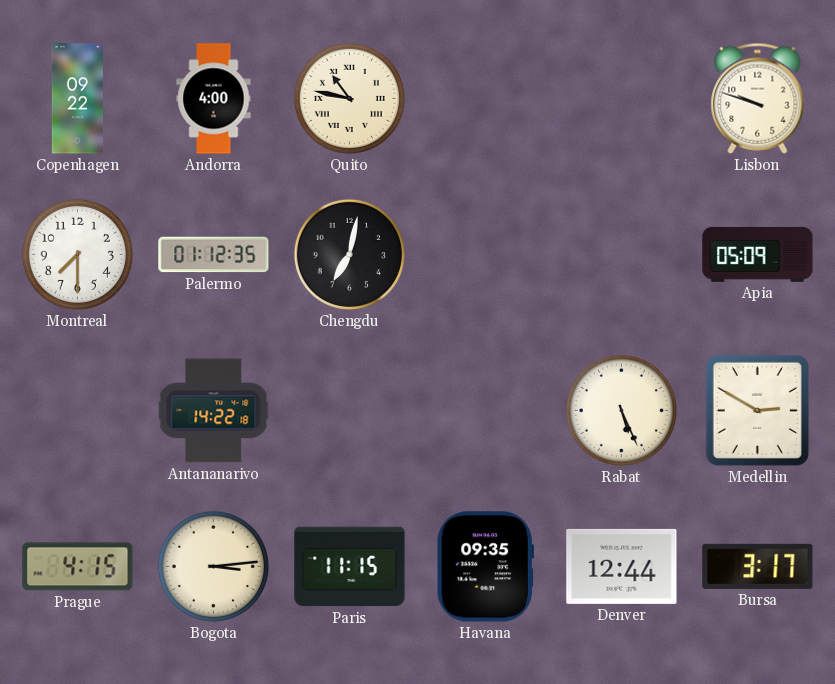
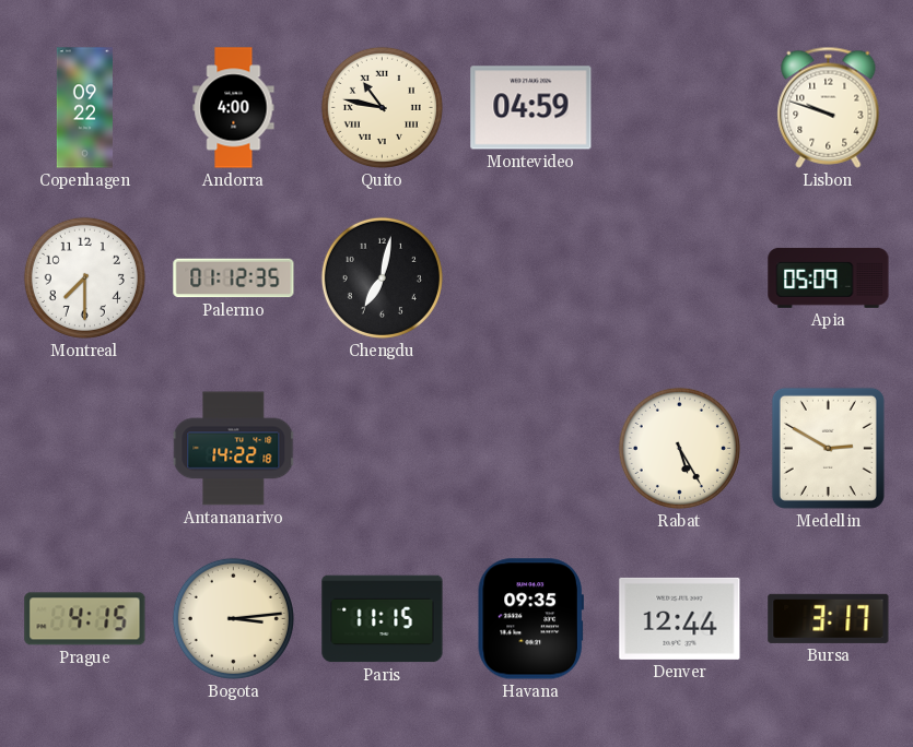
Montevideo: none -> 04:59
Rabat: 5:26 -> 5:25
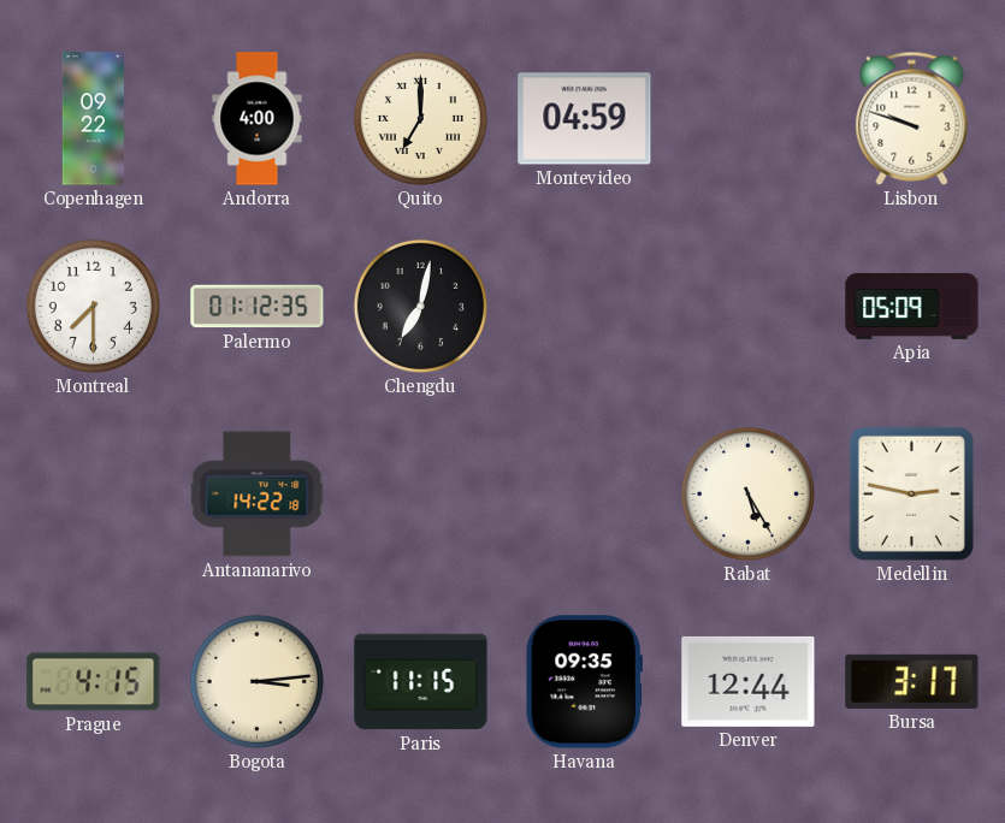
Quito: 10:47 -> 7:00
Medellin: 2:50 -> 2:47
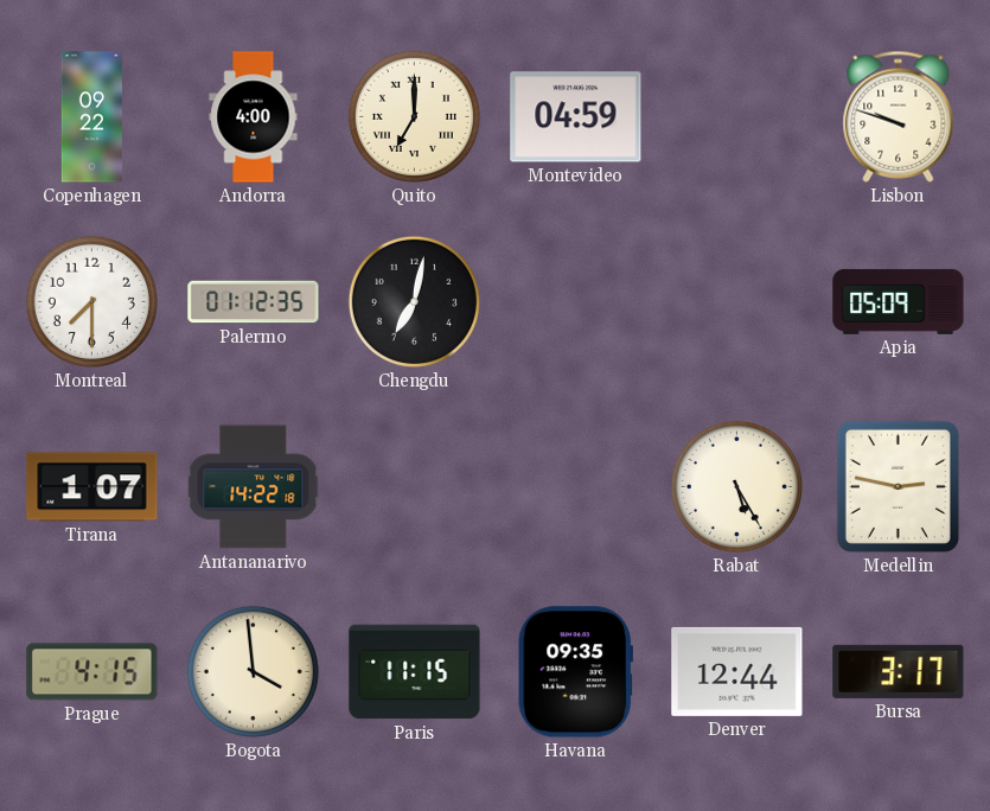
Tirana: none -> 1:07
Bogota: 3:14 -> 3:59
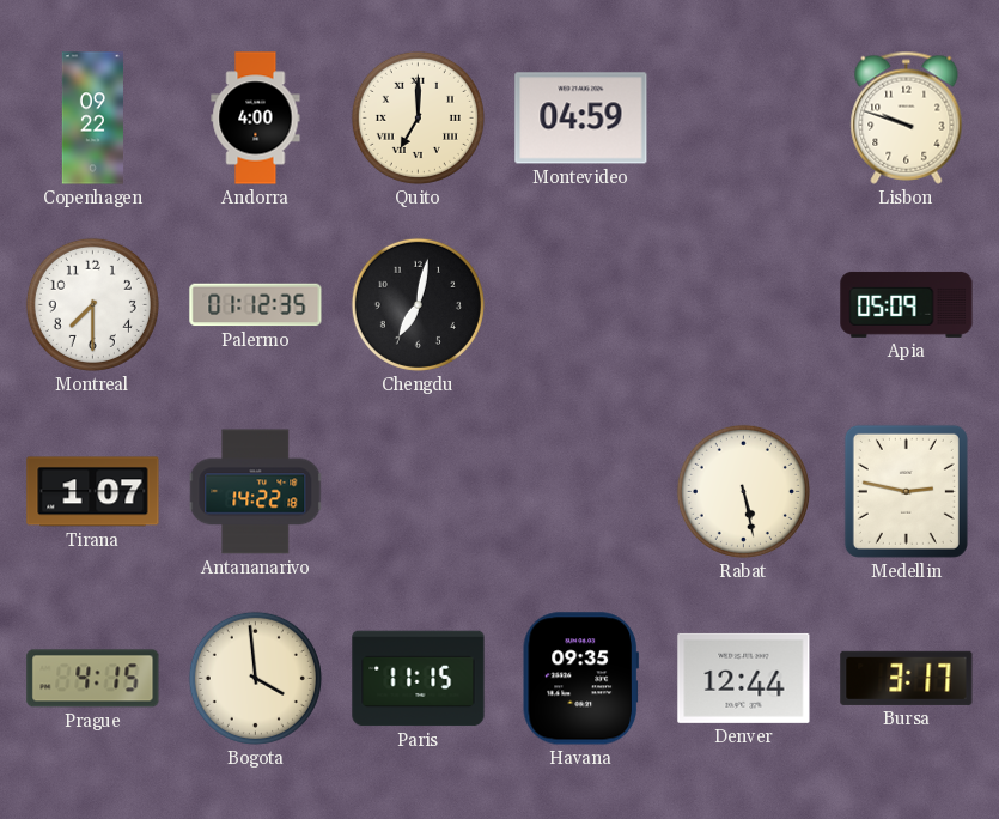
Rabat: 5:25 -> 5:28
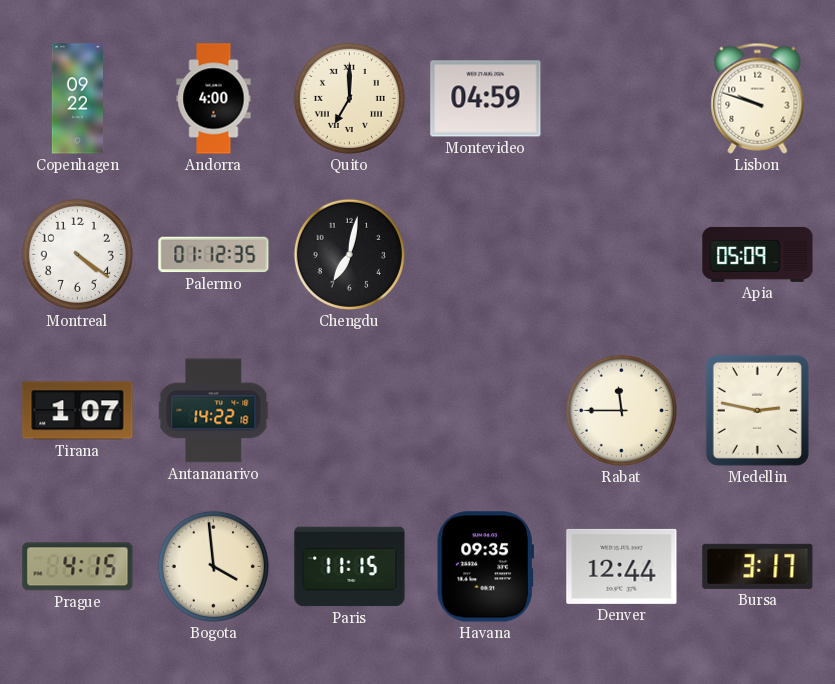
Montreal: 7:30 -> 4:21
Rabat: 5:28 -> 11:45
